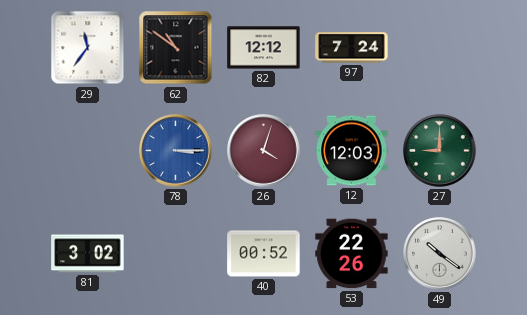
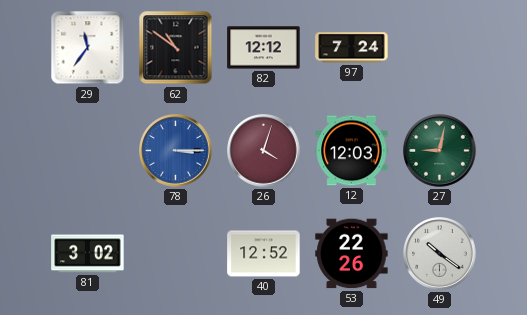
27: 9:00 -> 9:02
40: 00:52 -> 12:52
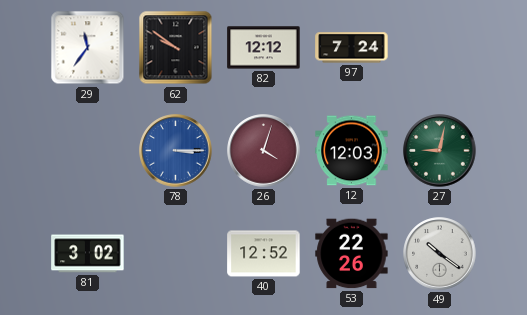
62: 10:51 -> 9:51
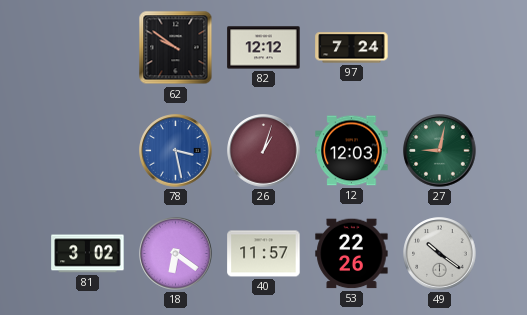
29: 11:36 -> none
78: 3:15 -> 3:28
26: 4:03 -> 1:03
18: none -> 6:21
40: 12:52 -> 11:57
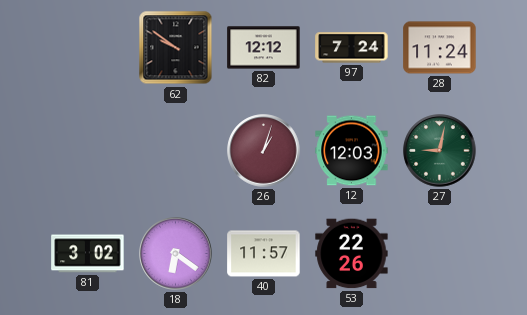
28: none -> 11:24
78: 3:28 -> none
49: 10:21 -> none
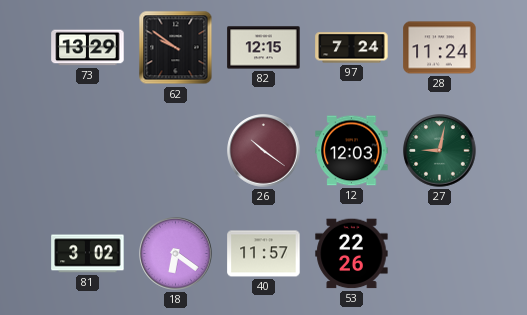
73: none -> 13:29
82: 12:12 -> 12:15
26: 1:03 -> 10:21
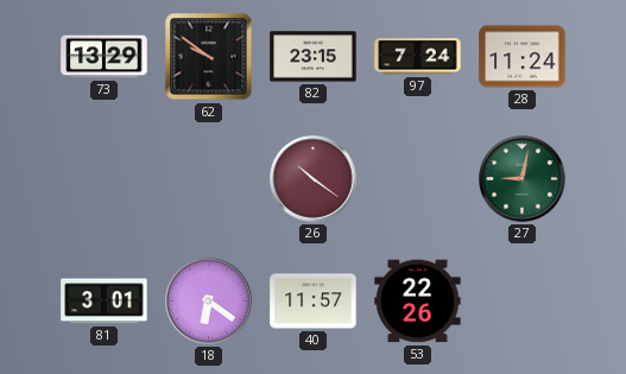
82: 12:15 -> 23:15
12: 12:03 -> none
81: 3:02 -> 3:01
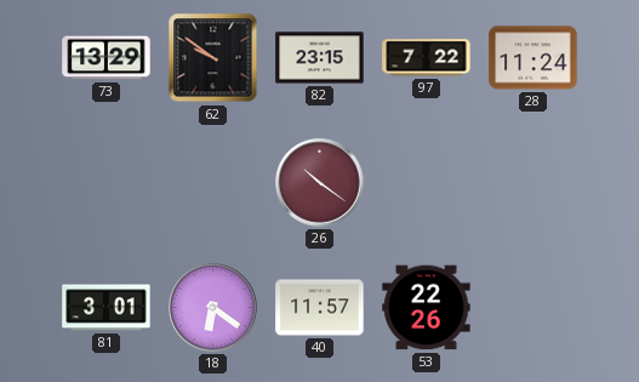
97: 7:24 -> 7:22
27: 9:02 -> none
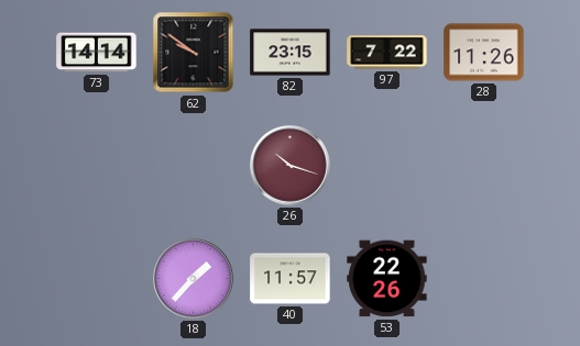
73: 13:29 -> 14:14
28: 11:24 -> 11:26
26: 10:21 -> 10:18
81: 3:01 -> none
18: 6:21 -> 1:37
